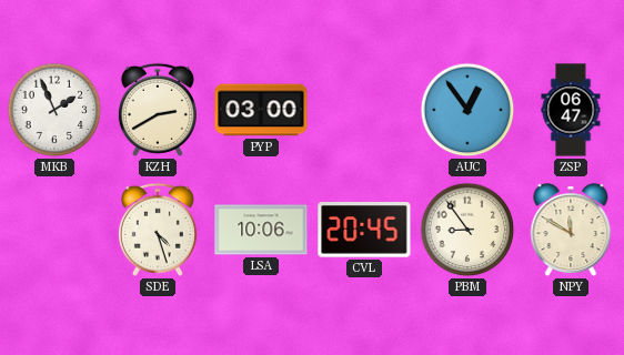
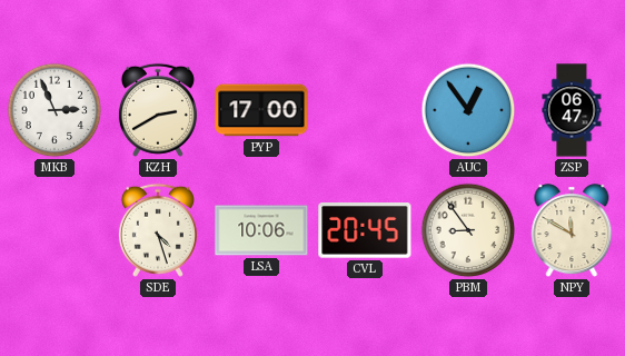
MKB: 1:56 -> 2:56
PYP: 03:00 -> 17:00
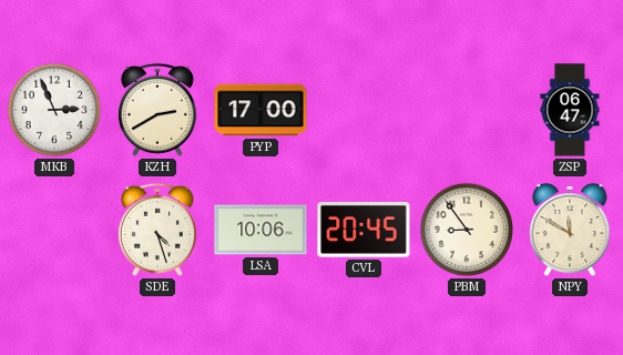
AUC: 12:54 -> none
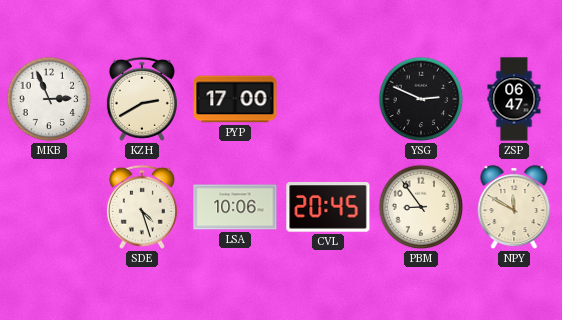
YSG: none -> 2:49
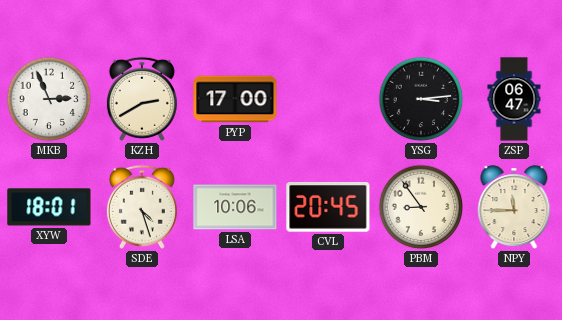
YSG: 2:49 -> 3:14
XYW: none -> 18:01
NPY: 11:50 -> 11:45
